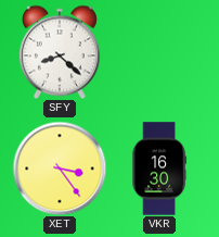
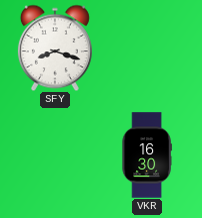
SFY: 8:22 -> 8:18
XET: 3:24 -> none
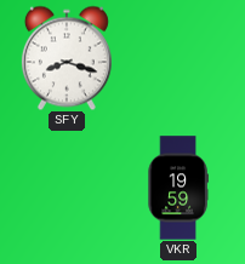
VKR: 16:30 -> 19:59
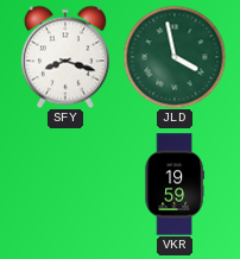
JLD: none -> 3:58
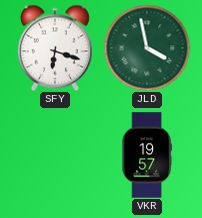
SFY: 8:18 -> 6:18
VKR: 19:59 -> 19:57
